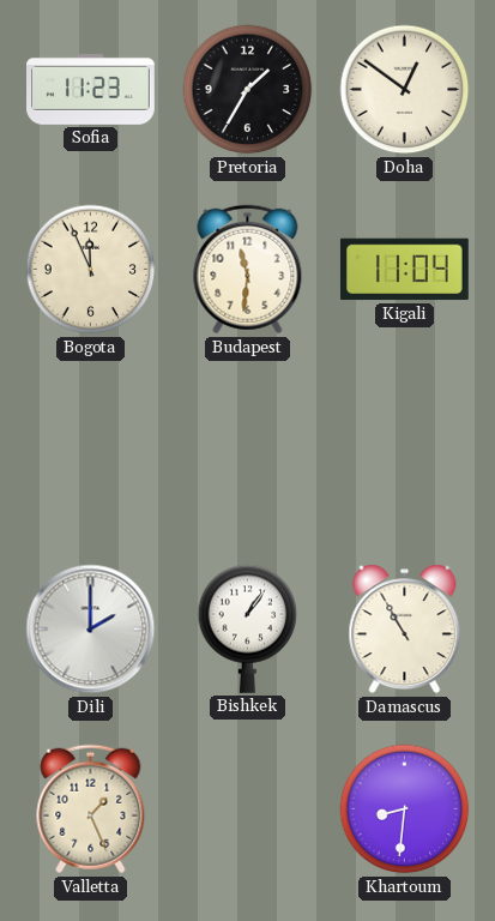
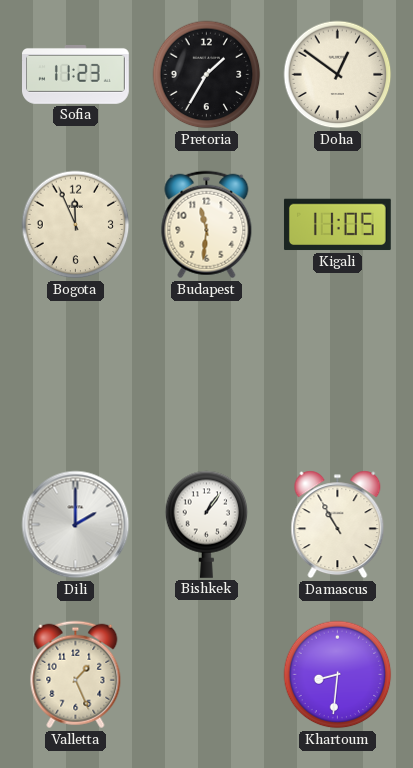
Kigali: 11:04 -> 11:05
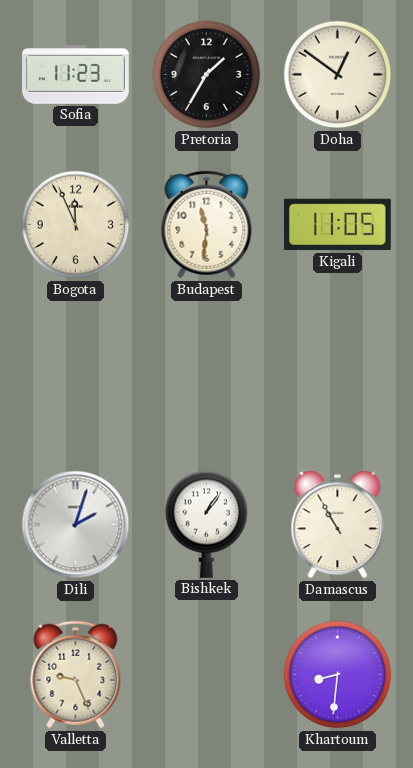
Dili: 2:00 -> 2:03
Valletta: 1:26 -> 9:26
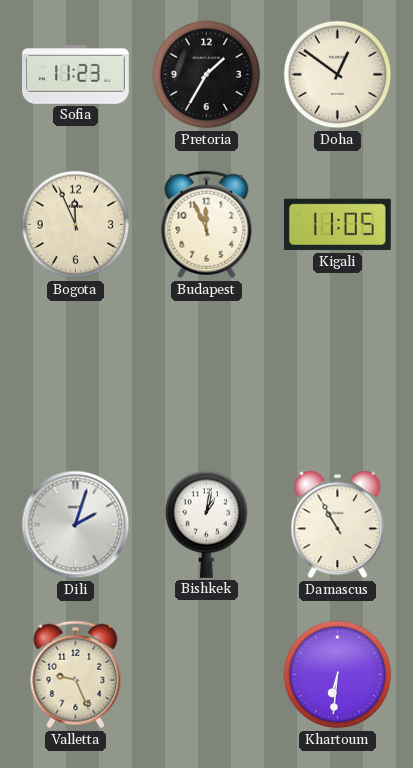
Budapest: 11:31 -> 11:56
Bishkek: 1:06 -> 1:02
Khartoum: 8:31 -> 6:31
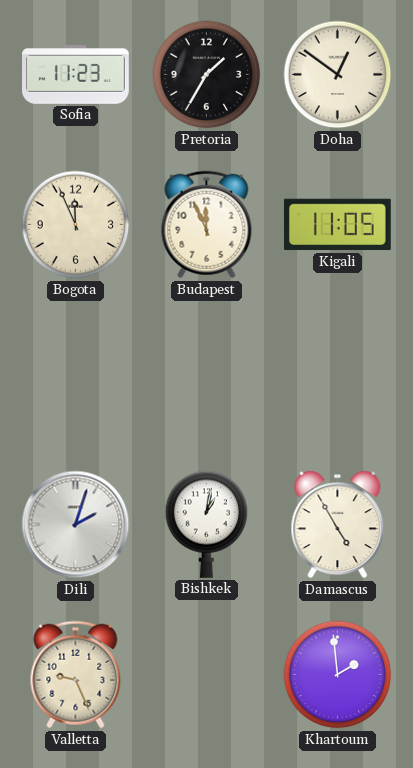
Damascus: 10:55 -> 4:55
Khartoum: 6:31 -> 1:59
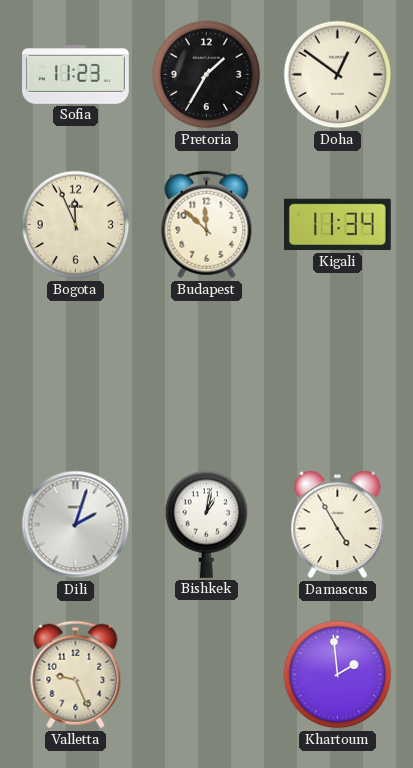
Budapest: 11:56 -> 11:52
Kigali: 11:05 -> 11:34
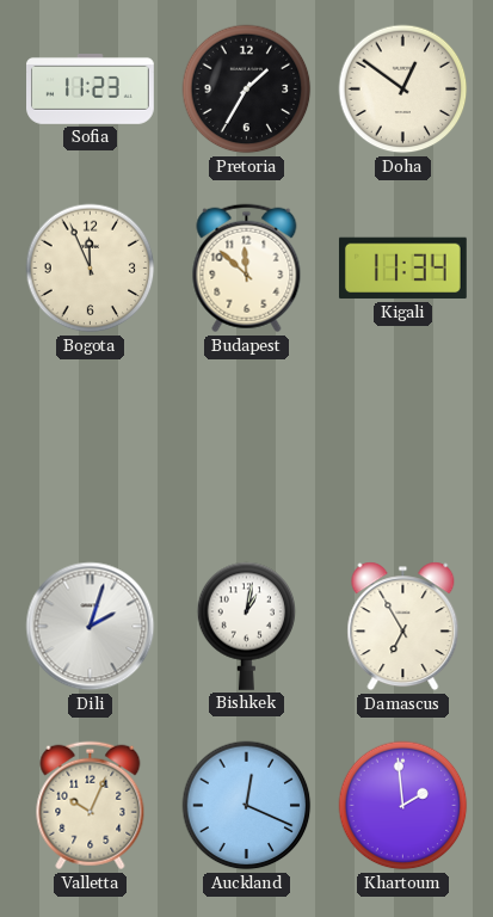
Damascus: 4:55 -> 6:55
Valletta: 9:26 -> 10:04
Auckland: none -> 12:19
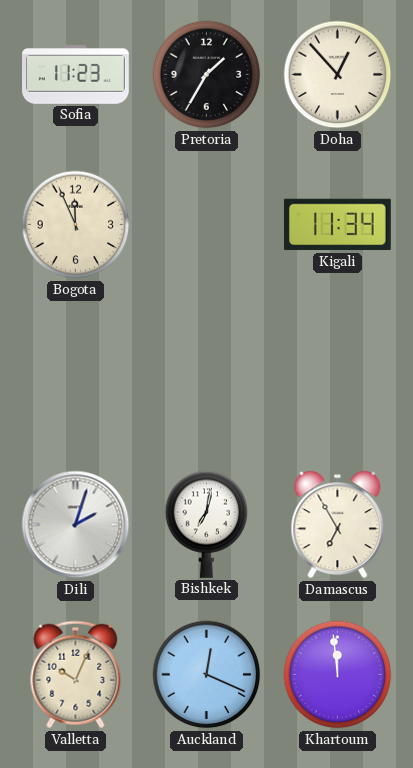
Doha: 12:51 -> 12:53
Budapest: 11:52 -> none
Bishkek: 1:02 -> 7:02
Khartoum: 1:59 -> 11:59
